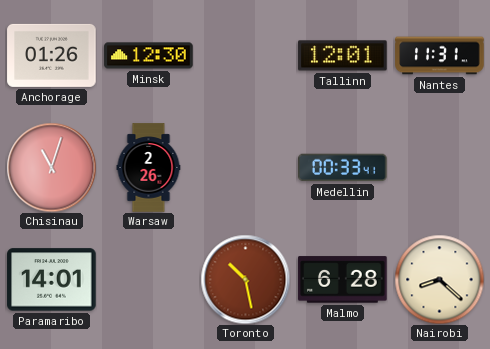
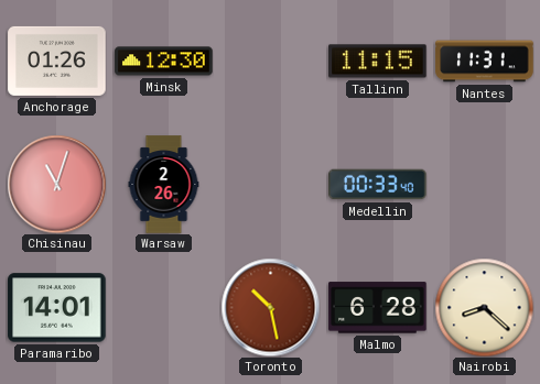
Tallinn: 12:01 -> 11:15
Medellin: 00:33:41 -> 00:33:40
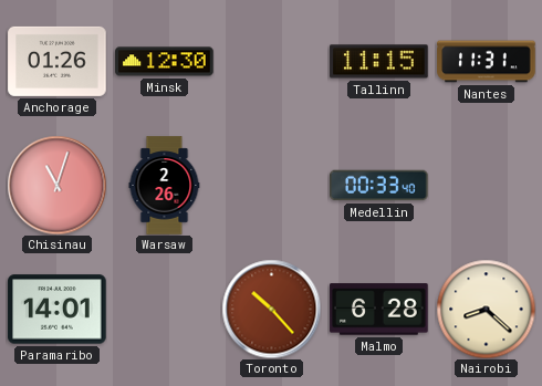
Toronto: 10:28 -> 10:23
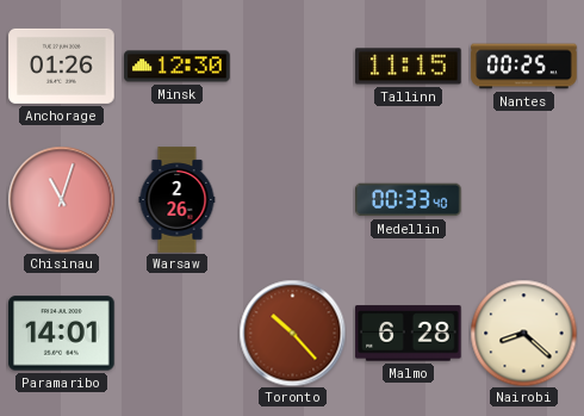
Nantes: 11:31 -> 00:25
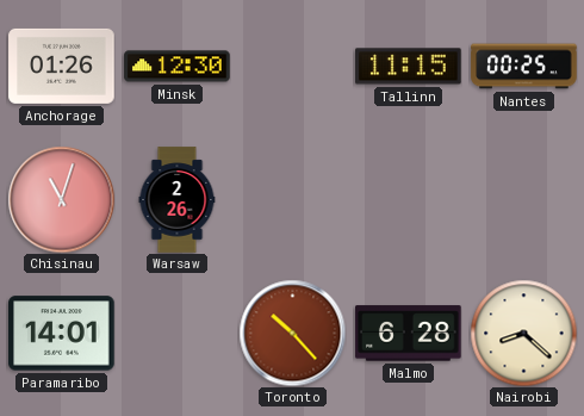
Medellin: 00:33 -> none
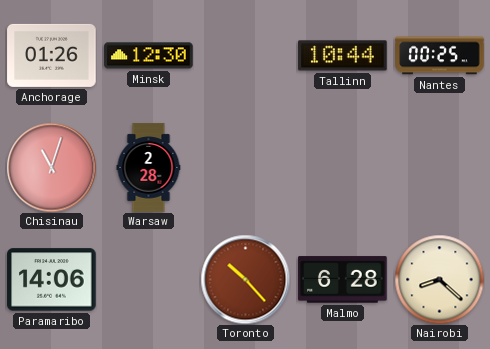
Tallinn: 11:15 -> 10:44
Warsaw: 2:26 -> 2:28
Paramaribo: 14:01 -> 14:06
